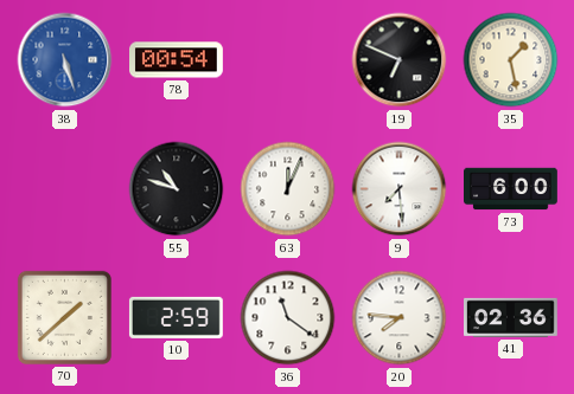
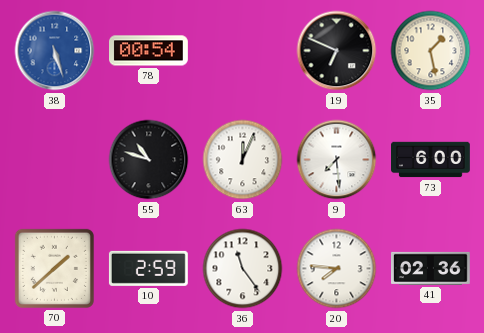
36: 11:21 -> 11:24
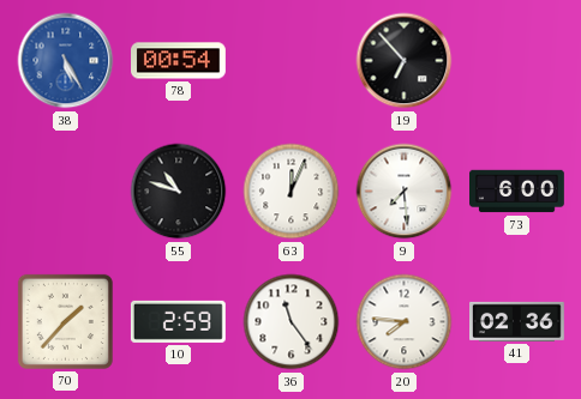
38: 5:27 -> 5:25
19: 6:49 -> 6:53
35: 1:28 -> none
70: 1:38 -> 1:37
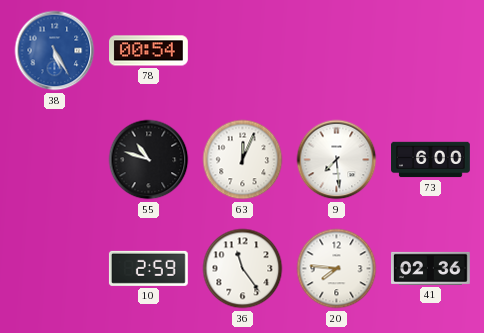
19: 6:53 -> none
70: 1:37 -> none
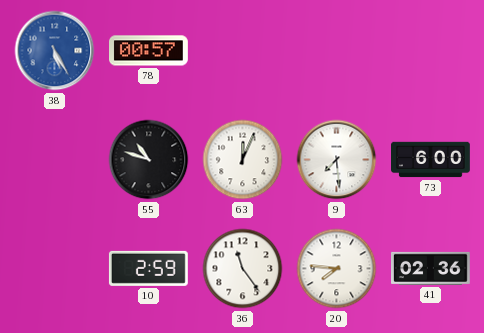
78: 00:54 -> 00:57
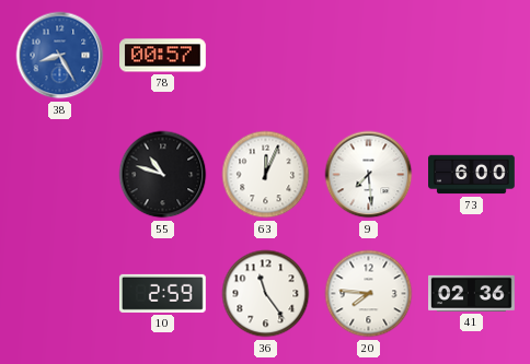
38: 5:25 -> 8:25
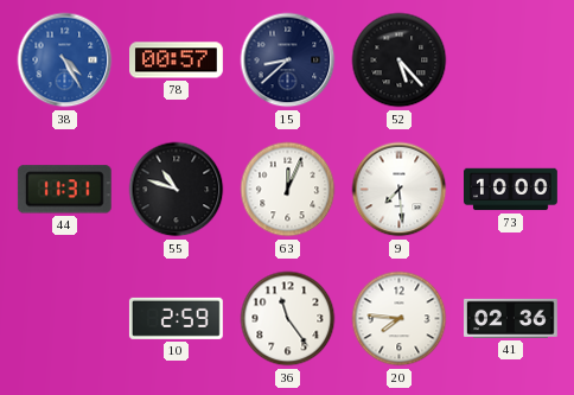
38: 8:25 -> 4:25
15: none -> 8:38
52: none -> 5:23
44: none -> 11:31
73: 6:00 -> 10:00
